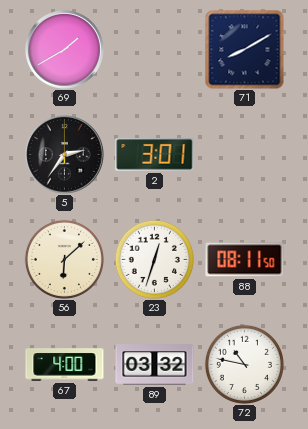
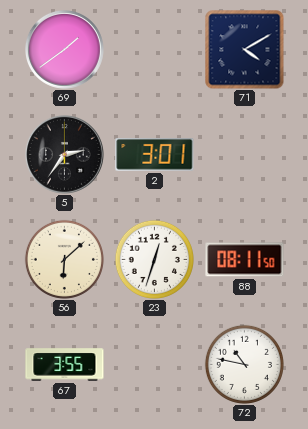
69: 1:40 -> 1:39
71: 8:10 -> 4:10
67: 4:00 -> 3:55
89: 03:32 -> none
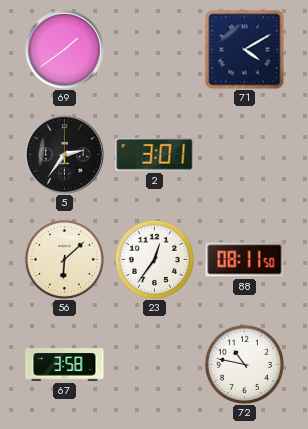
23: 12:33 -> 12:36
67: 3:55 -> 3:58
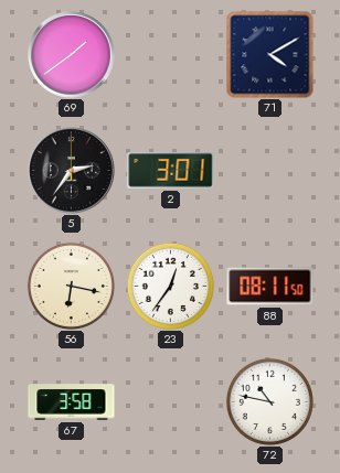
56: 6:08 -> 6:17
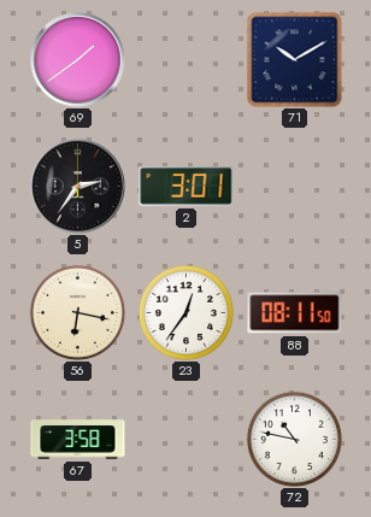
71: 4:10 -> 10:10
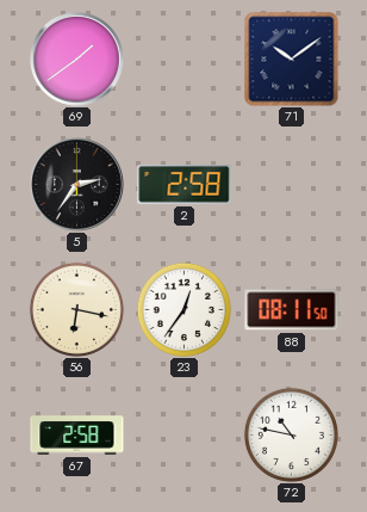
71: 10:10 -> 10:09
2: 3:01 -> 2:58
67: 3:58 -> 2:58
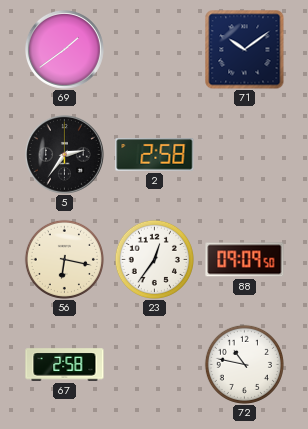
88: 08:11 -> 09:09
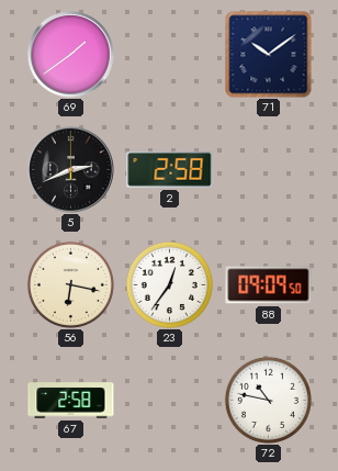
5: 2:36 -> 2:41
